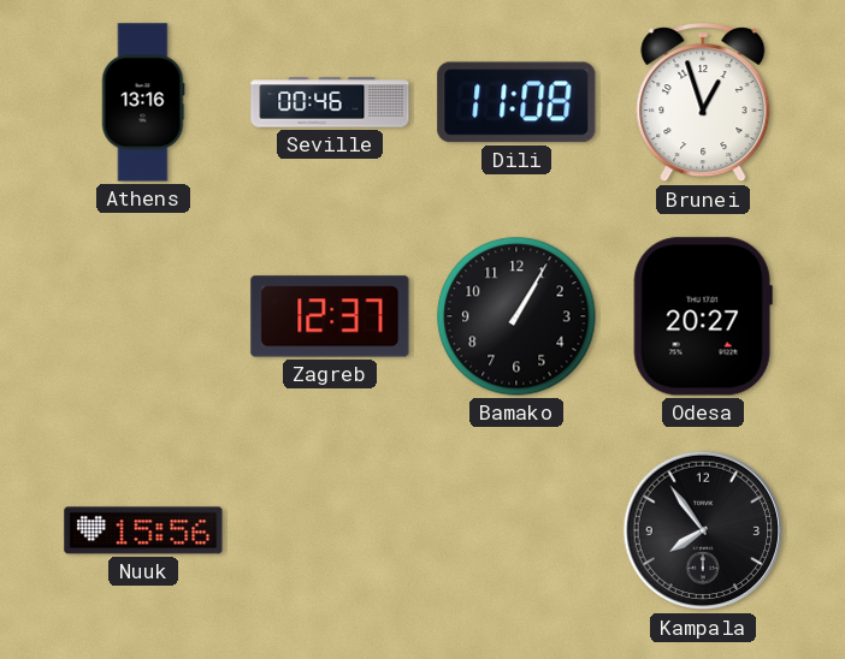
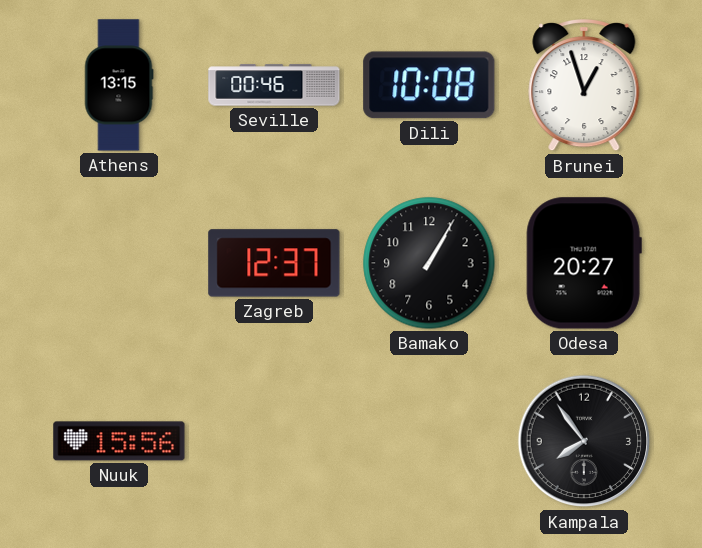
Athens: 13:16 -> 13:15
Dili: 11:08 -> 10:08
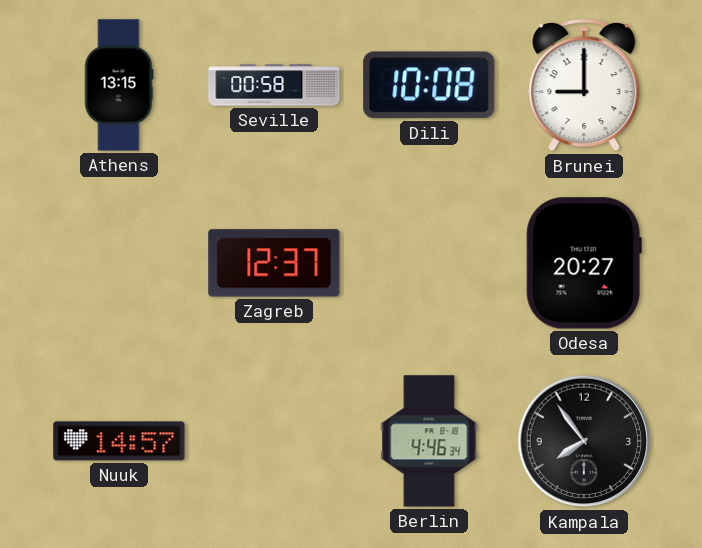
Seville: 00:46 -> 00:58
Brunei: 12:57 -> 9:00
Bamako: 1:05 -> none
Nuuk: 15:56 -> 14:57
Berlin: none -> 4:46
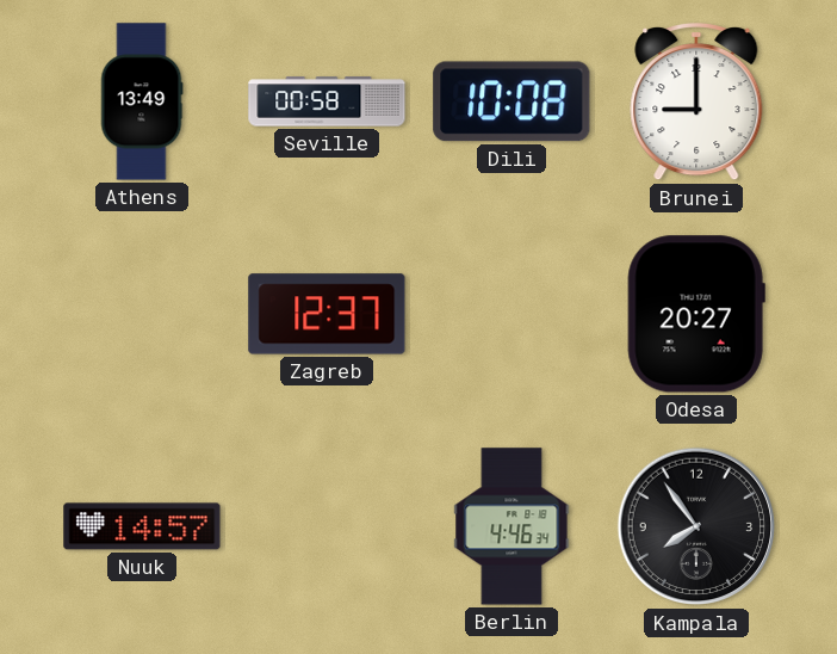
Athens: 13:15 -> 13:49
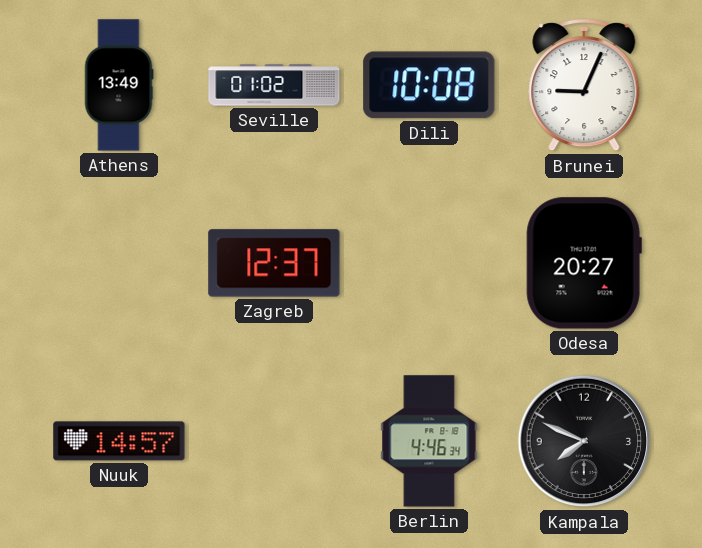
Seville: 00:58 -> 01:02
Brunei: 9:00 -> 9:04
Kampala: 7:54 -> 7:49
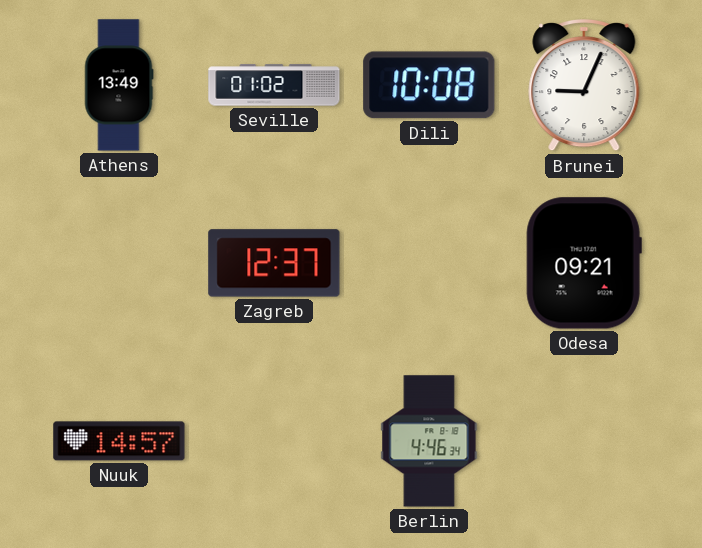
Odesa: 20:27 -> 09:21
Kampala: 7:49 -> none
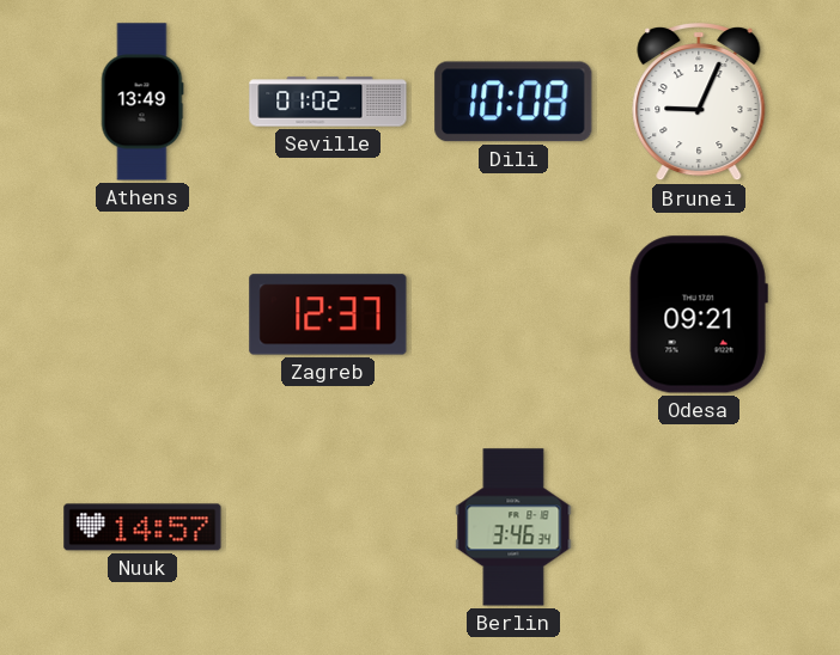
Berlin: 4:46 -> 3:46
